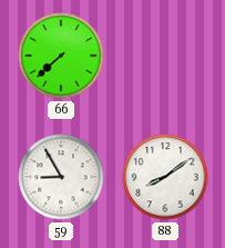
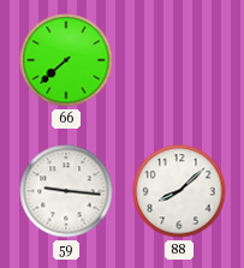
59: 8:55 -> 9:16
88: 8:09 -> 8:08
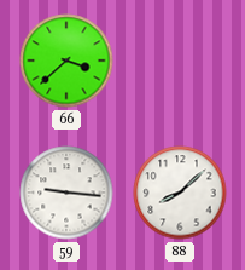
66: 7:38 -> 3:38
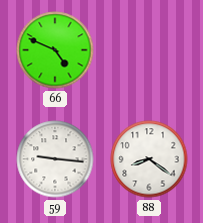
66: 3:38 -> 4:49
88: 8:08 -> 8:21
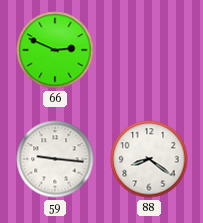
66: 4:49 -> 2:49
